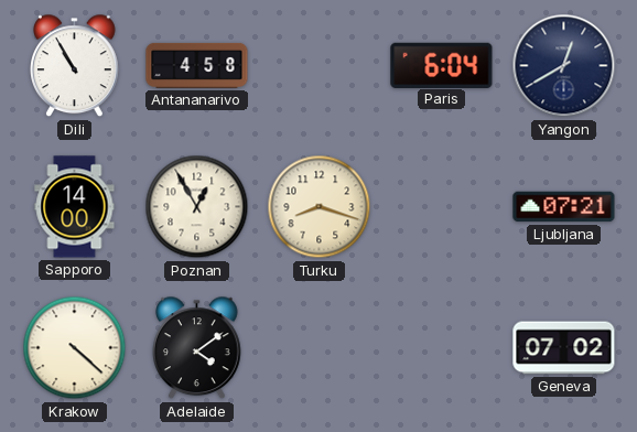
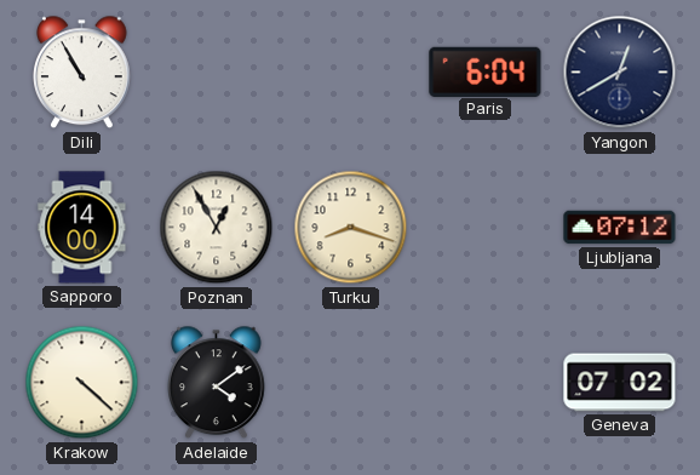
Antananarivo: 4:58 -> none
Ljubljana: 07:21 -> 07:12
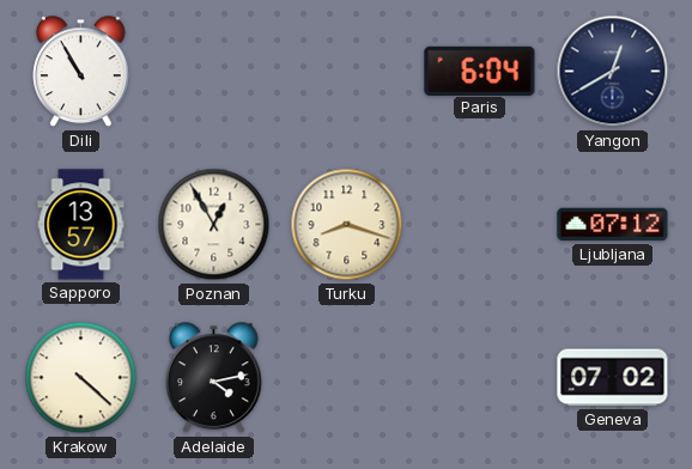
Sapporo: 14:00 -> 13:57
Adelaide: 4:09 -> 4:13
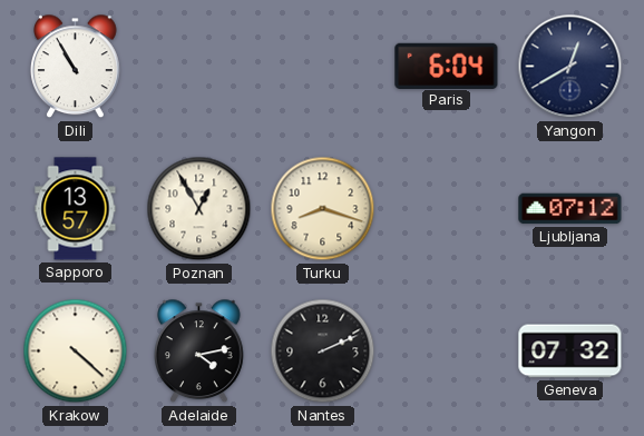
Nantes: none -> 2:11
Geneva: 07:02 -> 07:32
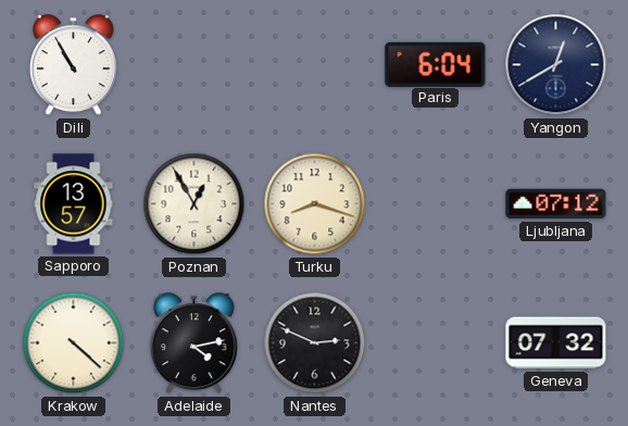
Nantes: 2:11 -> 2:49
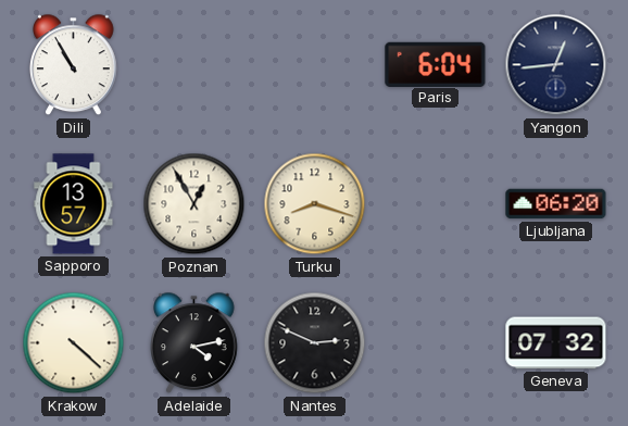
Yangon: 12:40 -> 12:44
Ljubljana: 07:12 -> 06:20
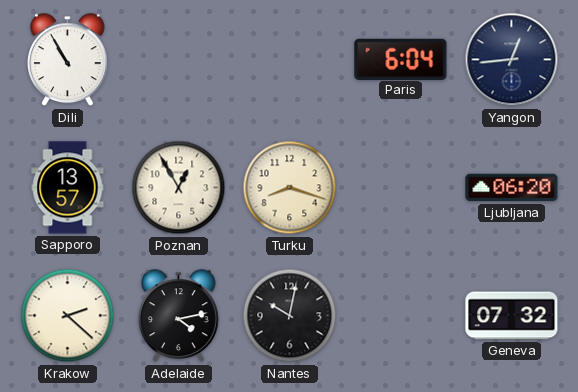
Krakow: 4:22 -> 2:22
Nantes: 2:49 -> 10:02
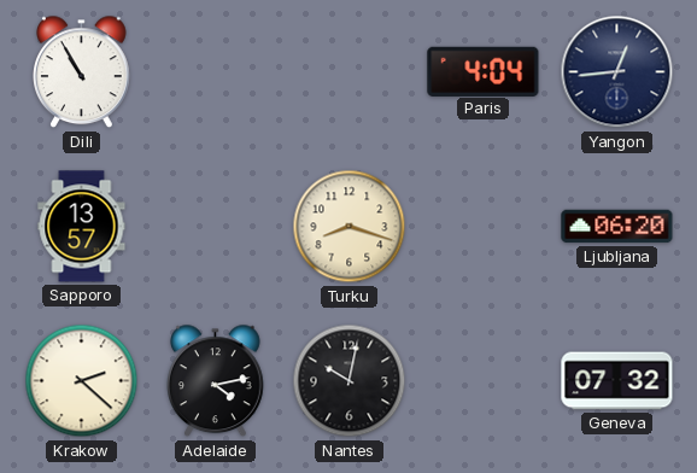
Paris: 6:04 -> 4:04
Poznan: 12:55 -> none
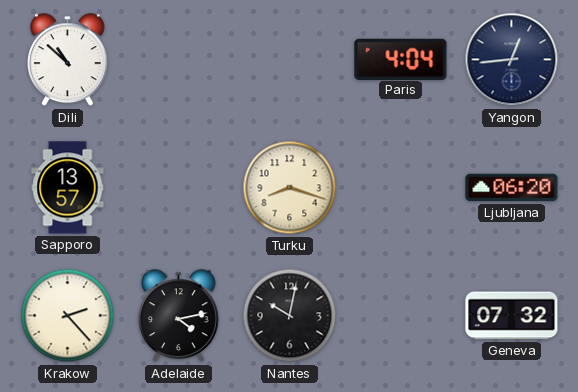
Dili: 10:55 -> 10:52
Krakow: 2:22 -> 2:23
